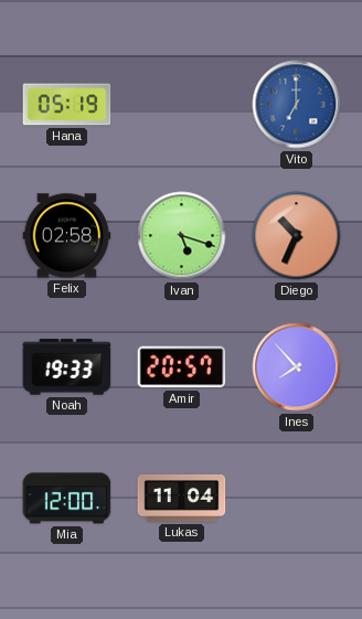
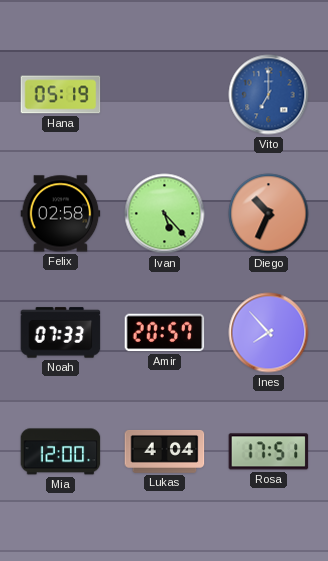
Ivan: 5:18 -> 5:23
Noah: 19:33 -> 07:33
Lukas: 11:04 -> 4:04
Rosa: none -> 17:51
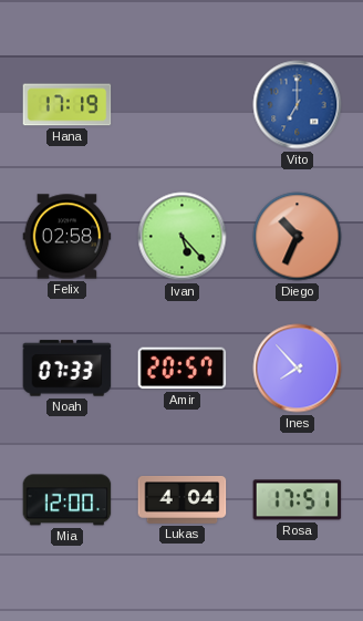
Hana: 05:19 -> 17:19
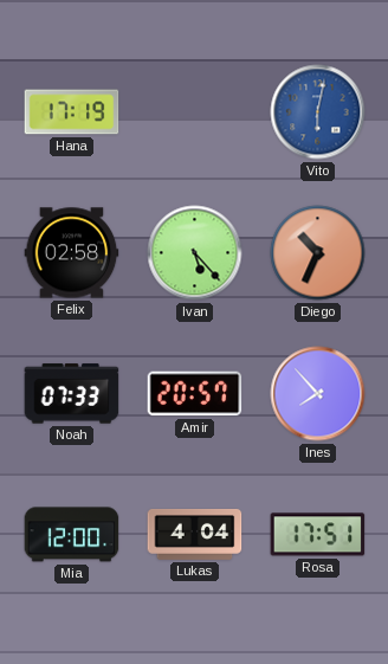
Vito: 7:00 -> 6:02
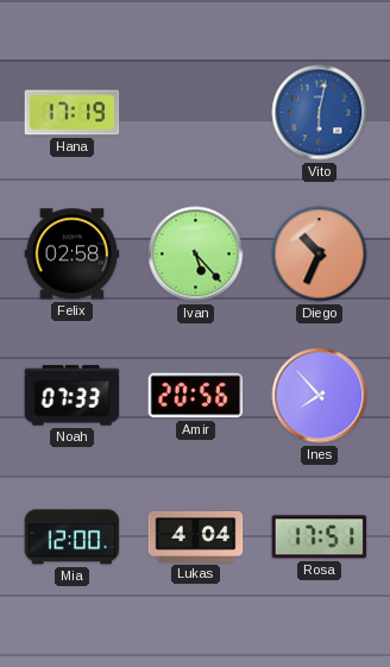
Amir: 20:57 -> 20:56
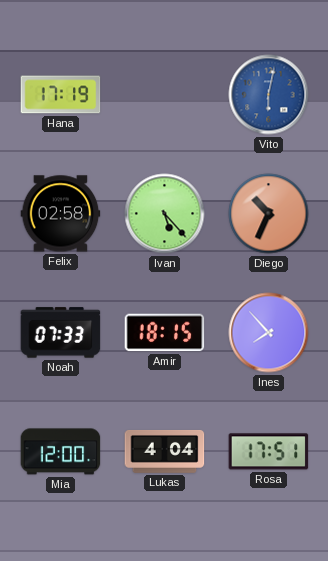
Amir: 20:56 -> 18:15
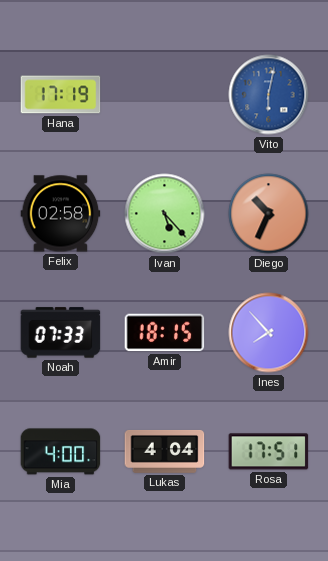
Mia: 12:00 -> 4:00
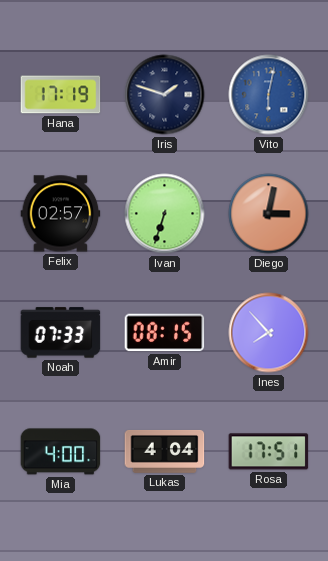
Iris: none -> 1:48
Felix: 02:58 -> 02:57
Ivan: 5:23 -> 6:33
Diego: 10:34 -> 3:02
Amir: 18:15 -> 08:15
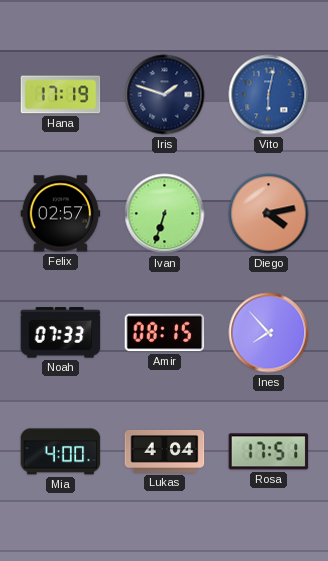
Diego: 3:02 -> 4:13
